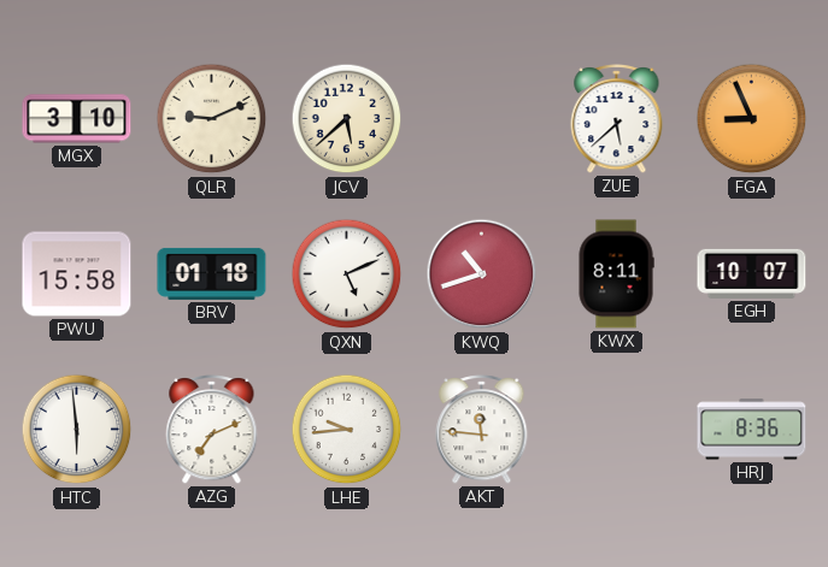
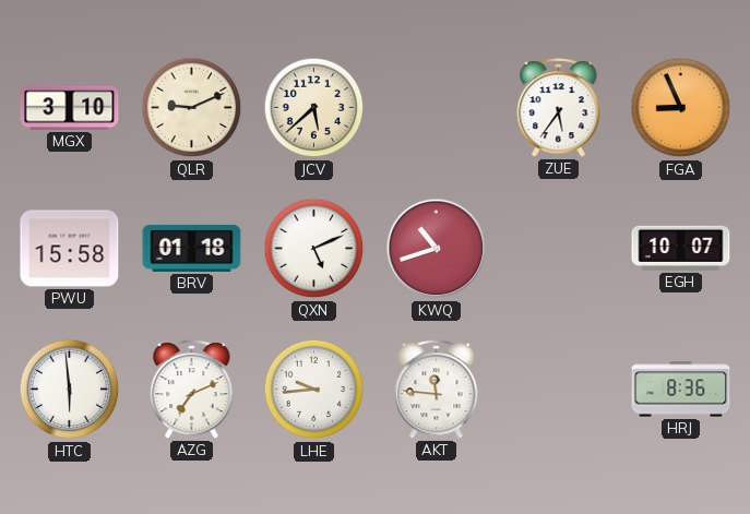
ZUE: 5:38 -> 5:36
KWX: 8:11 -> none
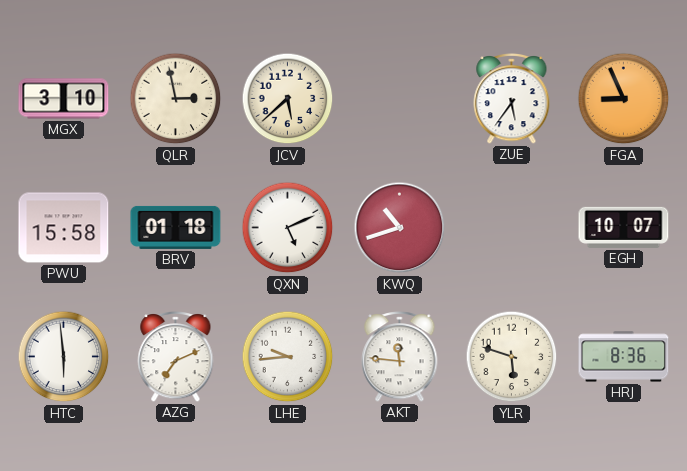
QLR: 9:11 -> 2:58
YLR: none -> 5:48
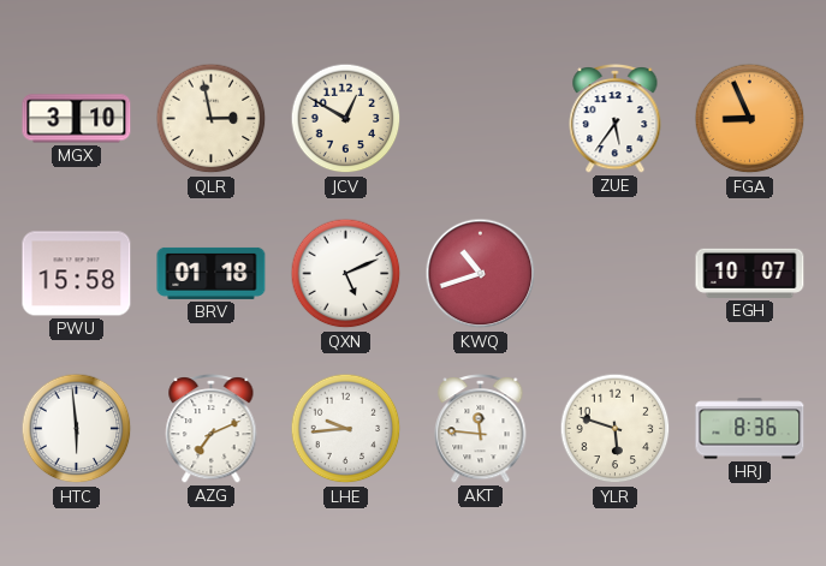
JCV: 5:38 -> 12:50
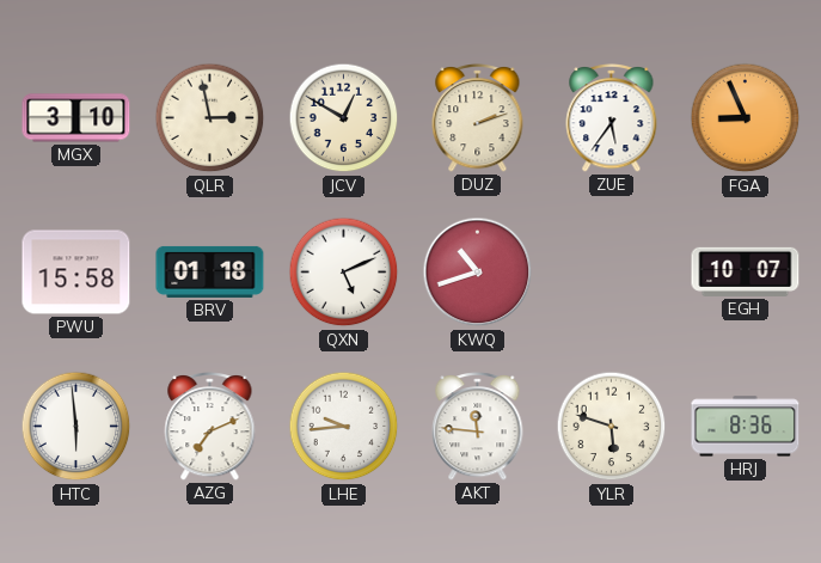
DUZ: none -> 2:12
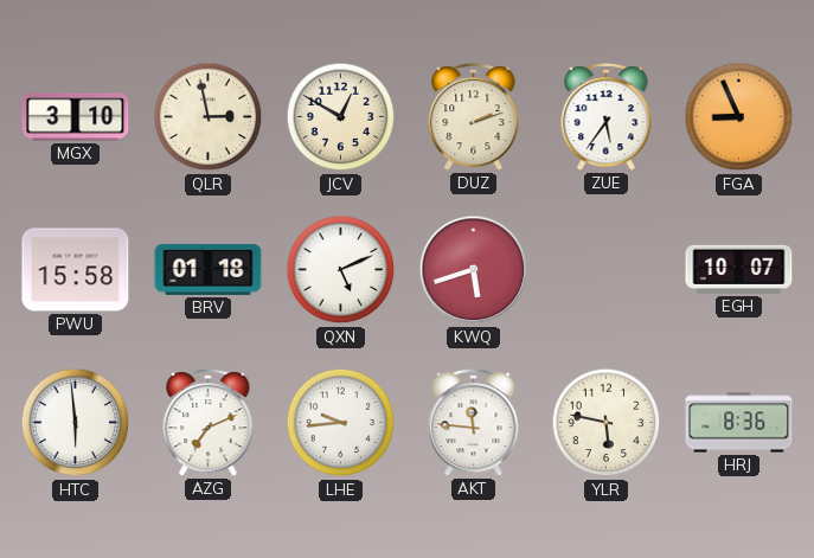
KWQ: 10:42 -> 5:42
YLR: 5:48 -> 5:47
